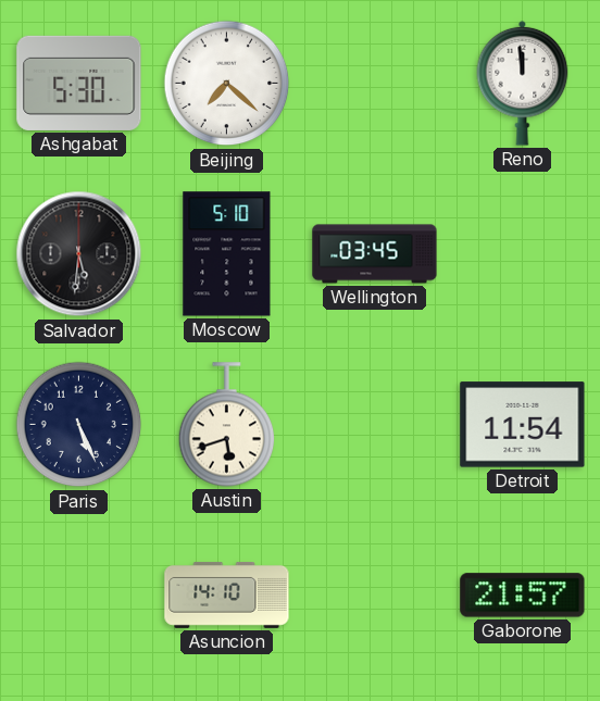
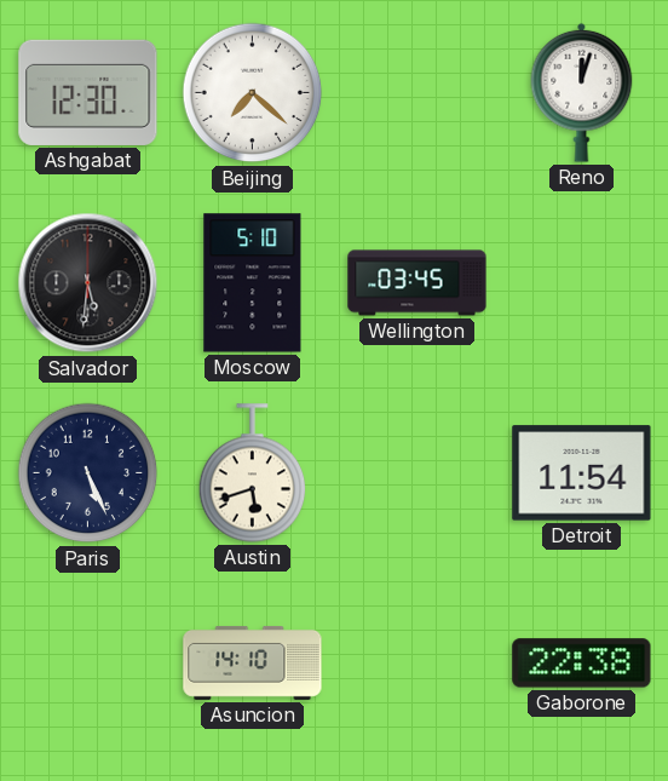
Ashgabat: 5:30 -> 12:30
Reno: 11:59 -> 12:03
Gaborone: 21:57 -> 22:38
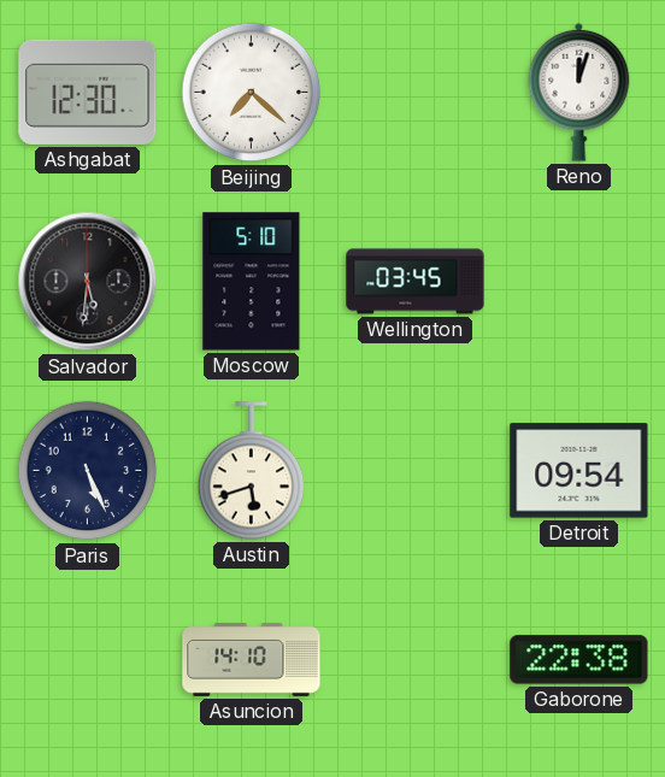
Detroit: 11:54 -> 09:54
